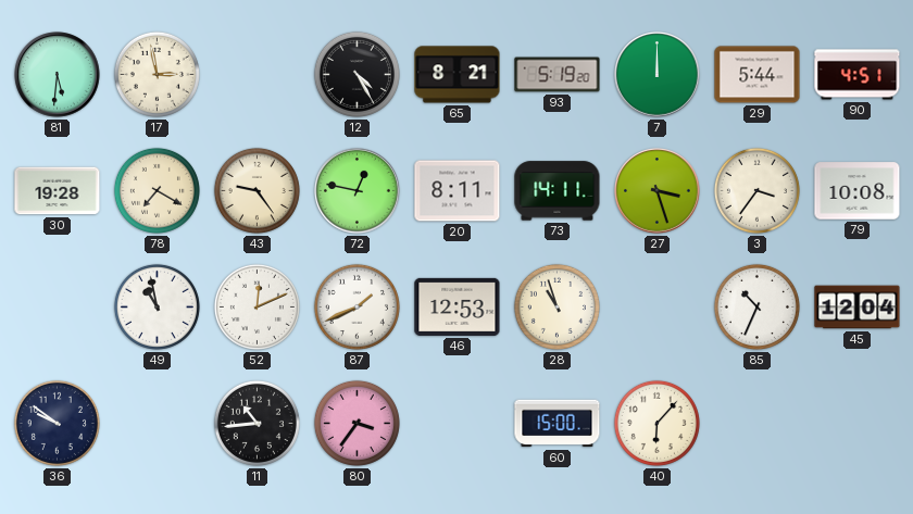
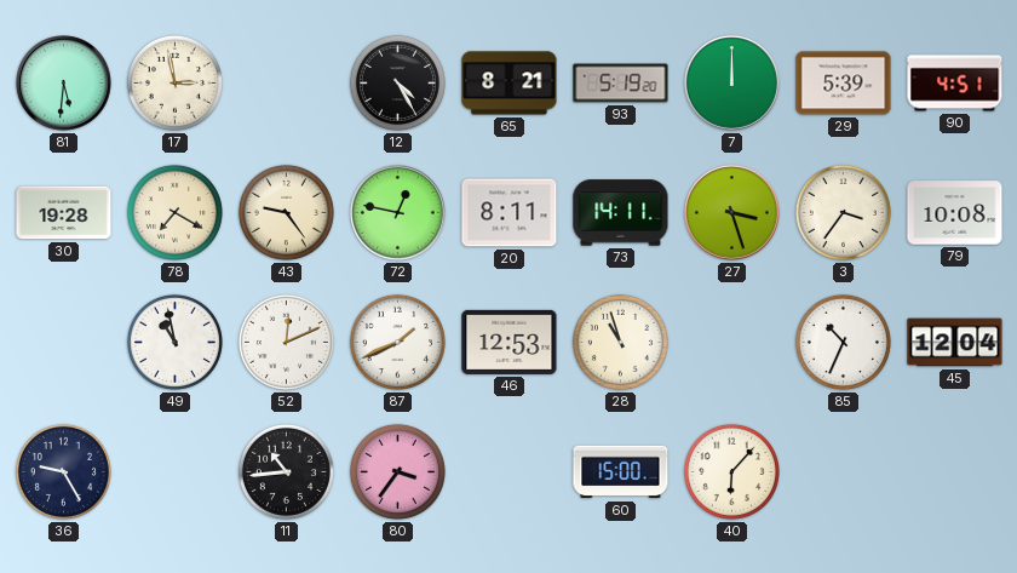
29: 5:44 -> 5:39
36: 9:51 -> 9:25
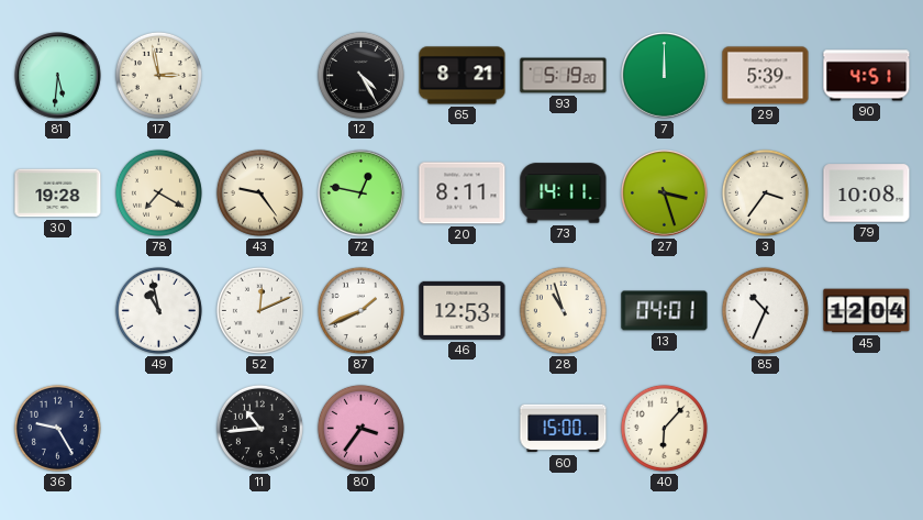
13: none -> 04:01
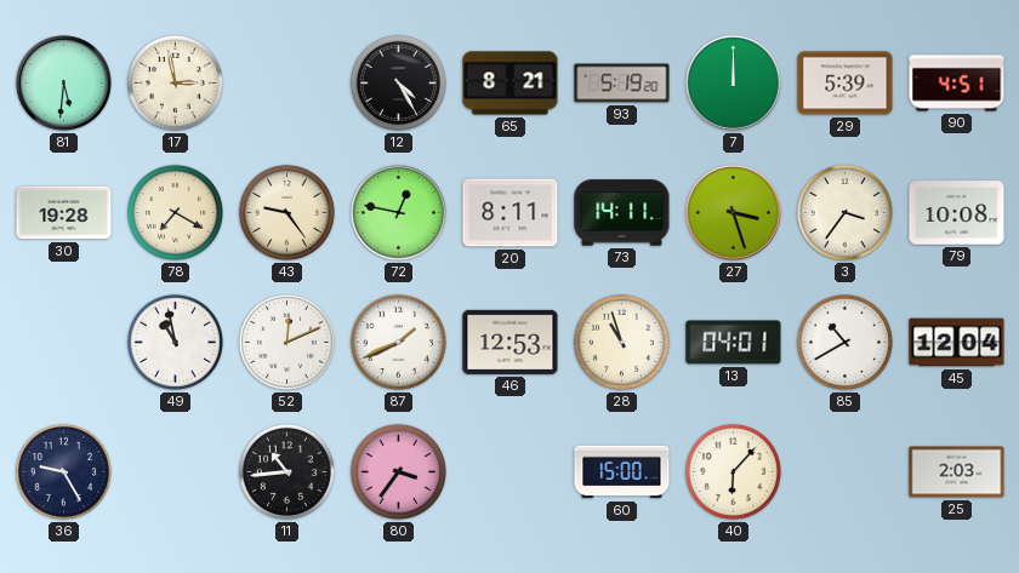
85: 10:34 -> 10:40
25: none -> 2:03
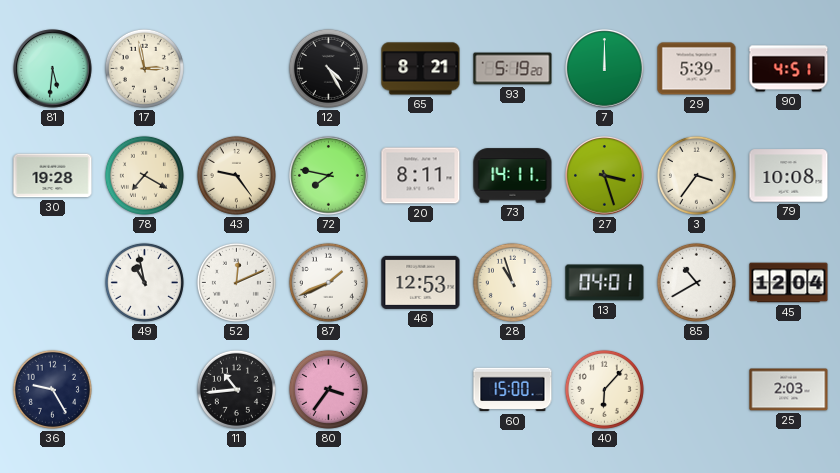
72: 12:47 -> 7:47
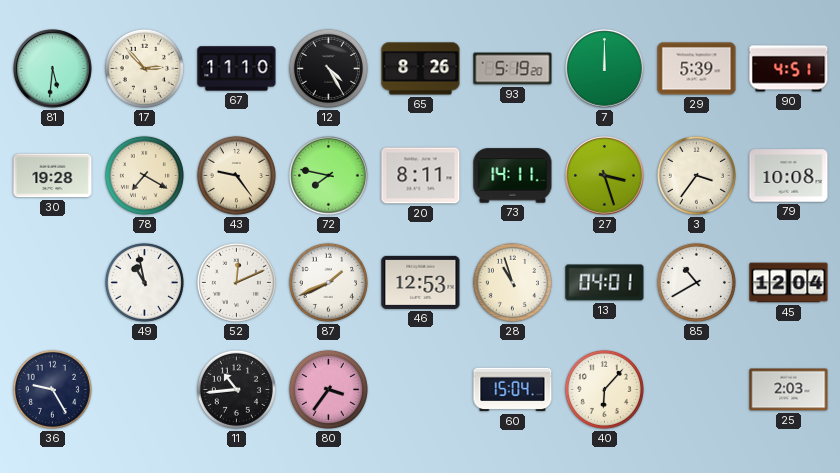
17: 2:58 -> 2:53
67: none -> 11:10
65: 8:21 -> 8:26
60: 15:00 -> 15:04
